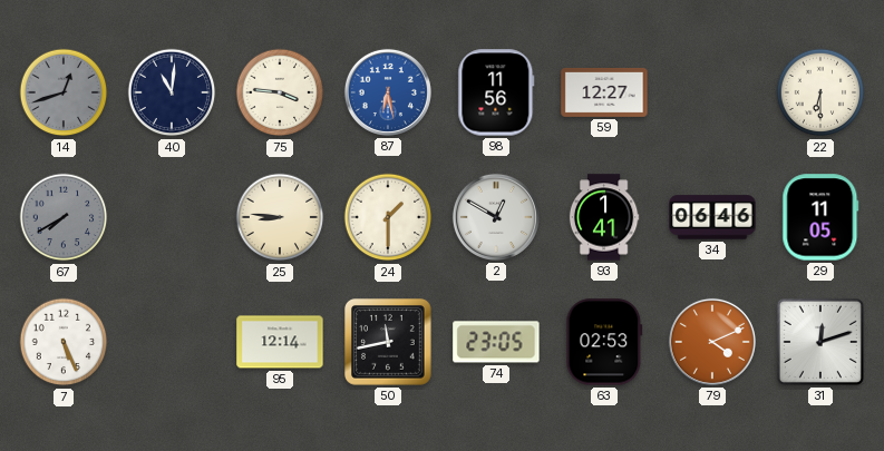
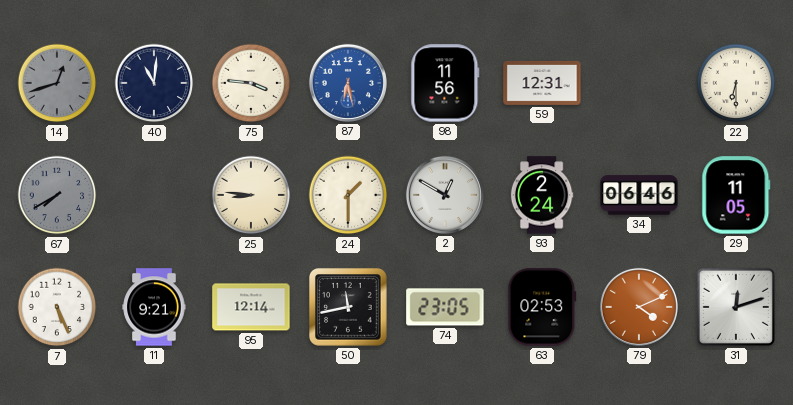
59: 12:27 -> 12:31
93: 1:41 -> 2:24
11: none -> 9:21
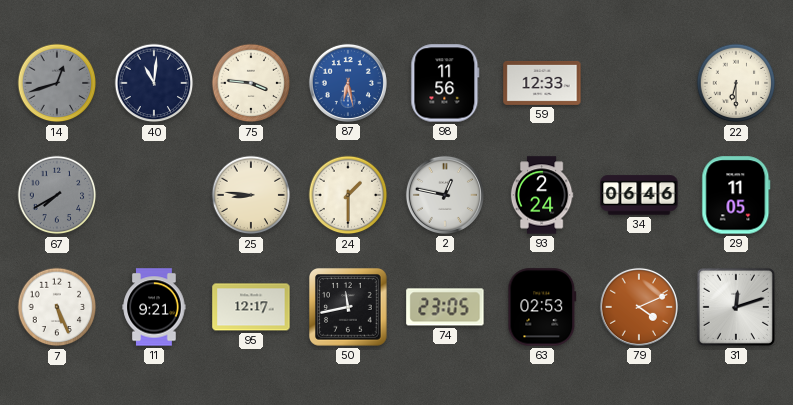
59: 12:31 -> 12:33
2: 12:50 -> 12:47
95: 12:14 -> 12:17
